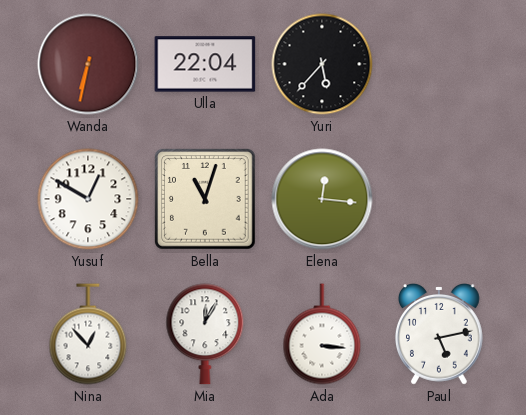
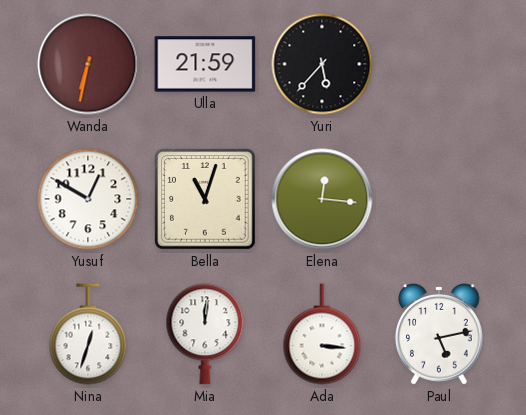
Ulla: 22:04 -> 21:59
Nina: 12:53 -> 12:33
Mia: 12:05 -> 12:01
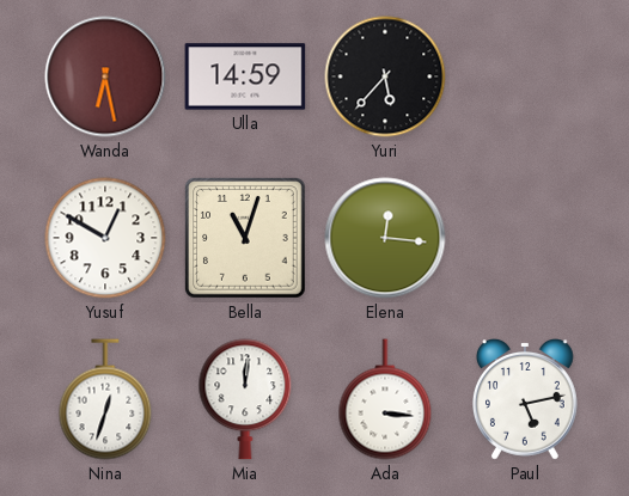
Wanda: 6:32 -> 6:28
Ulla: 21:59 -> 14:59
